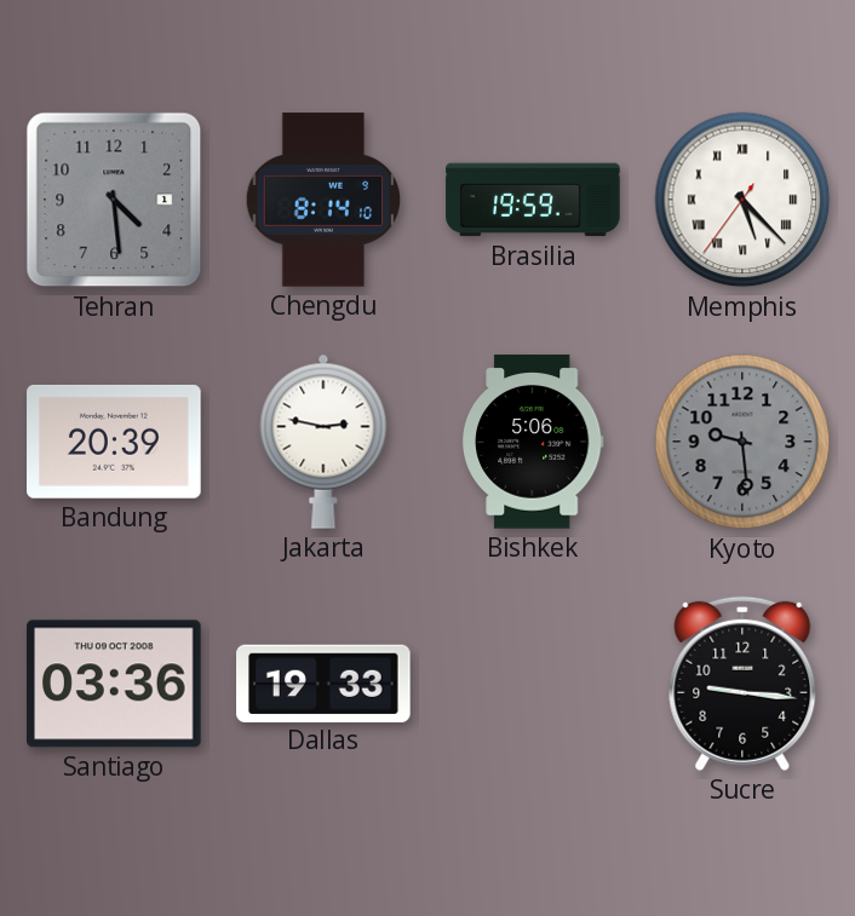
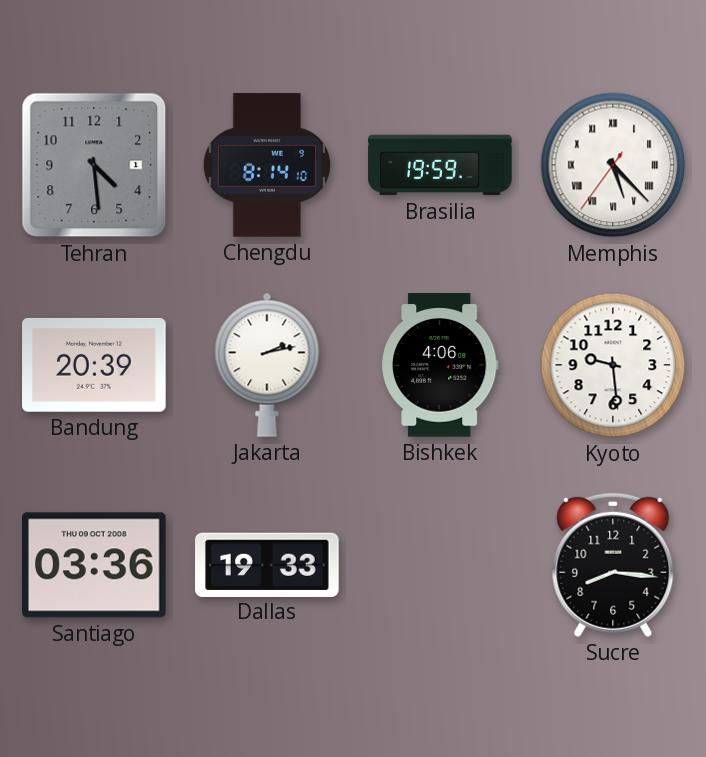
Jakarta: 2:47 -> 2:13
Bishkek: 5:06 -> 4:06
Kyoto dial: grey -> white
Sucre: 9:16 -> 8:16
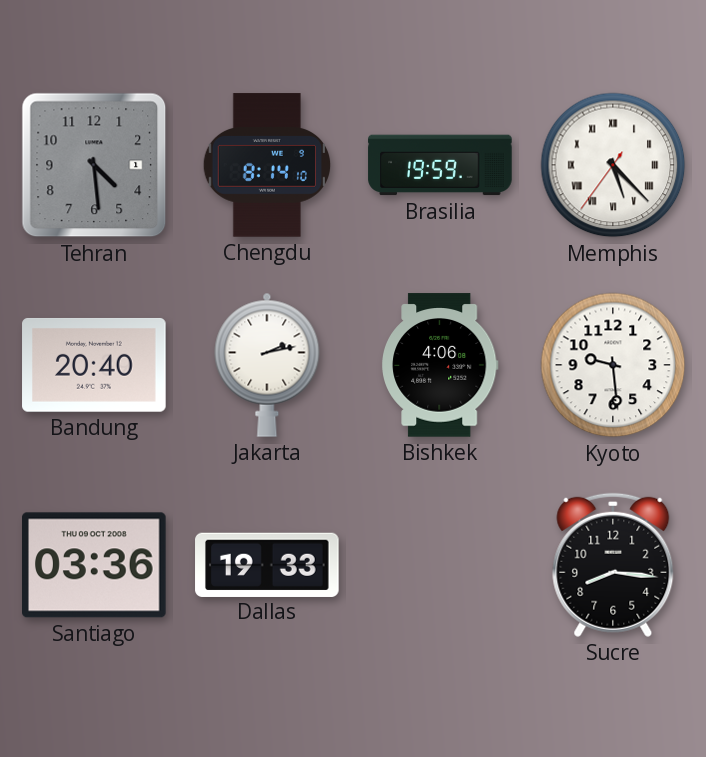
Bandung: 20:39 -> 20:40
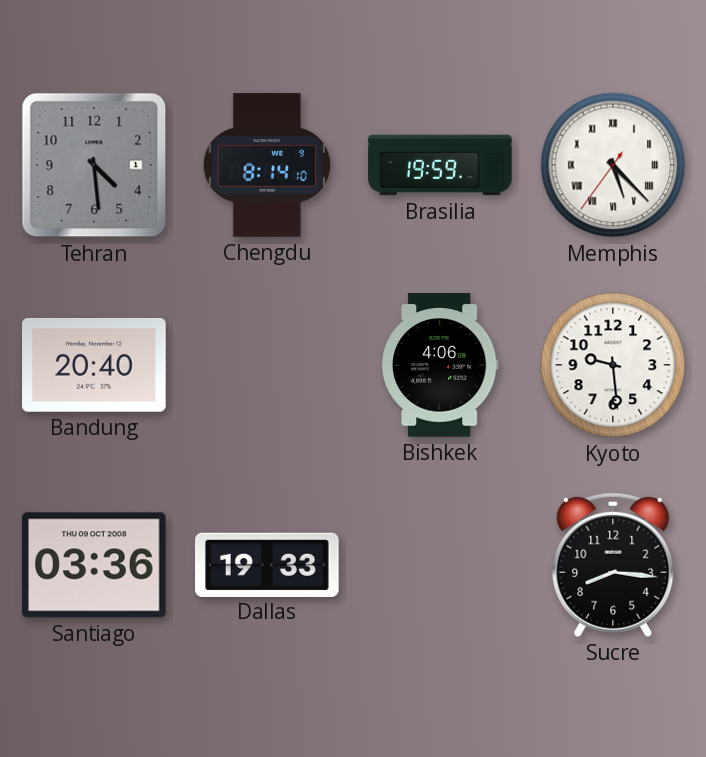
Jakarta: 2:13 -> none
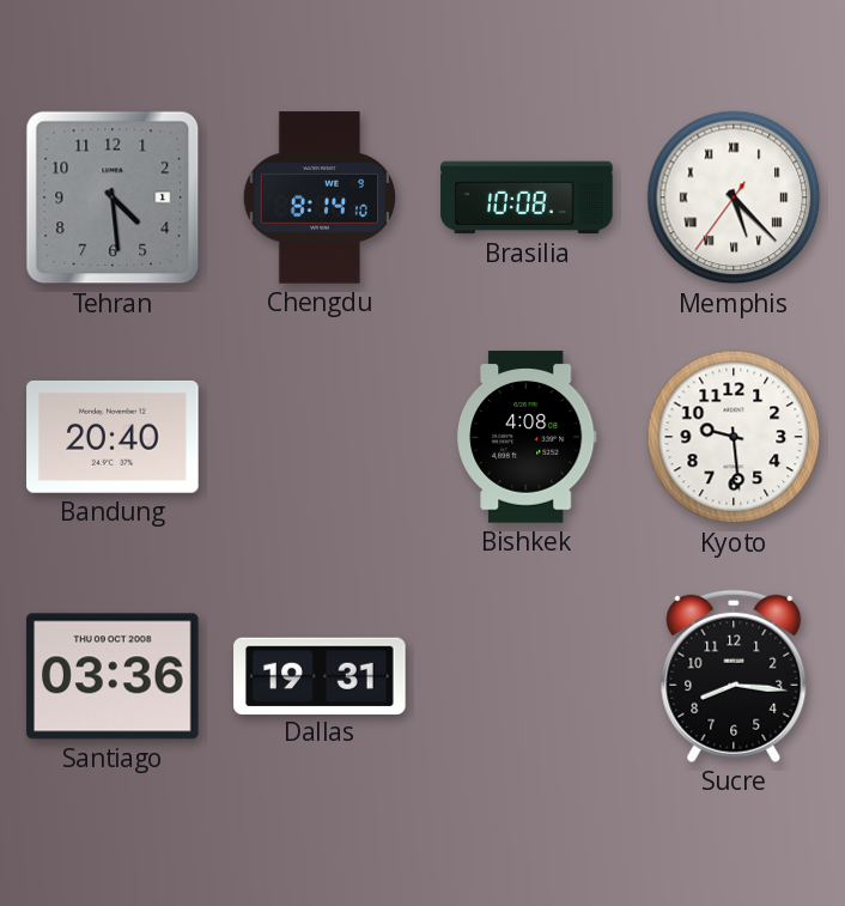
Brasilia: 19:59 -> 10:08
Bishkek: 4:06 -> 4:08
Dallas: 19:33 -> 19:31
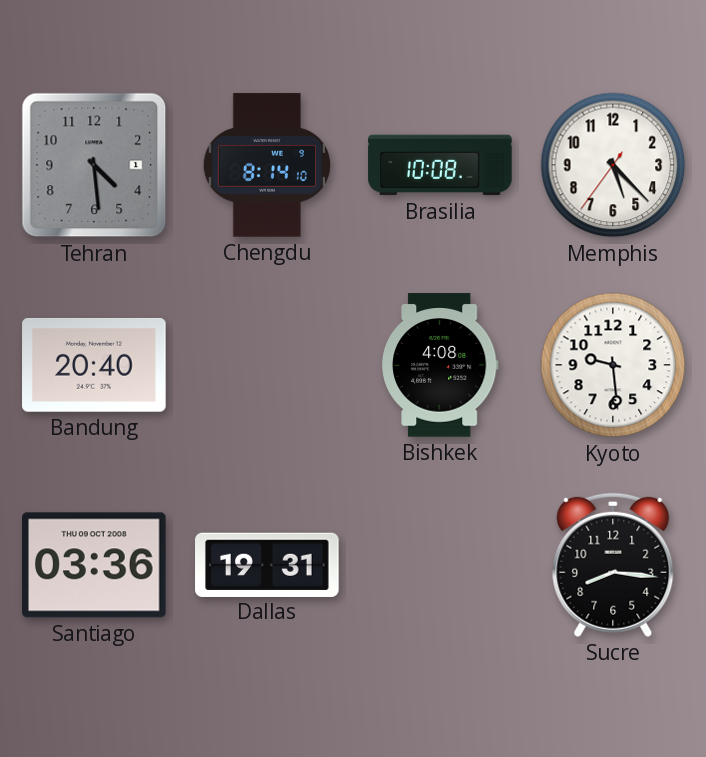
Memphis numerals: Roman -> Arabic
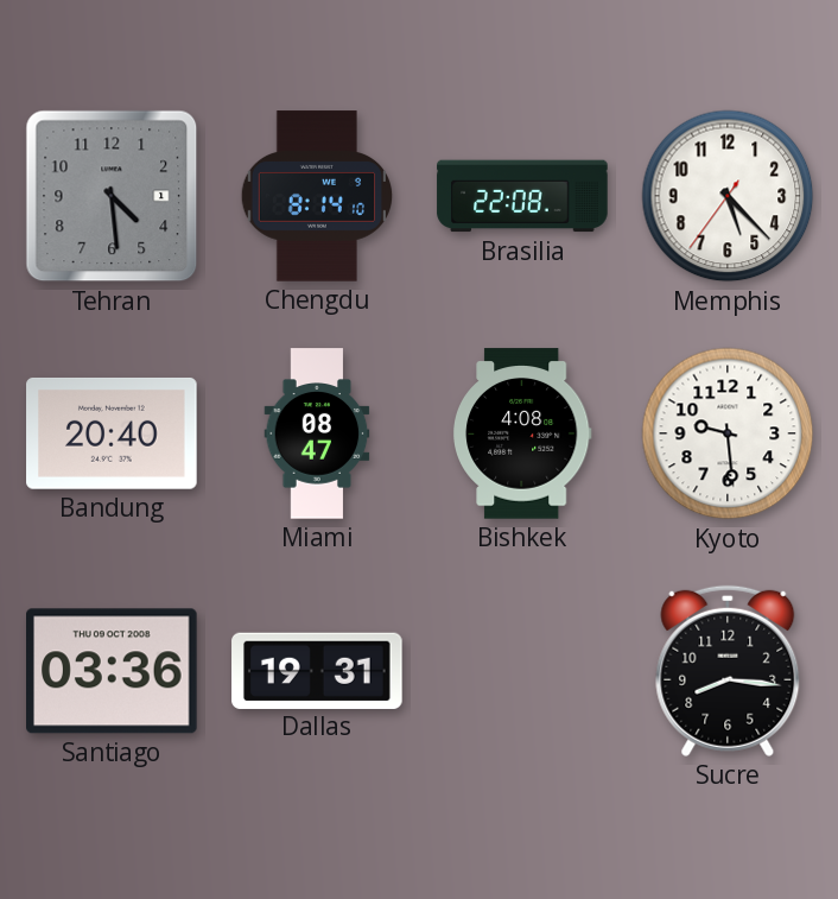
Brasilia: 10:08 -> 22:08
Miami: none -> 08:47
